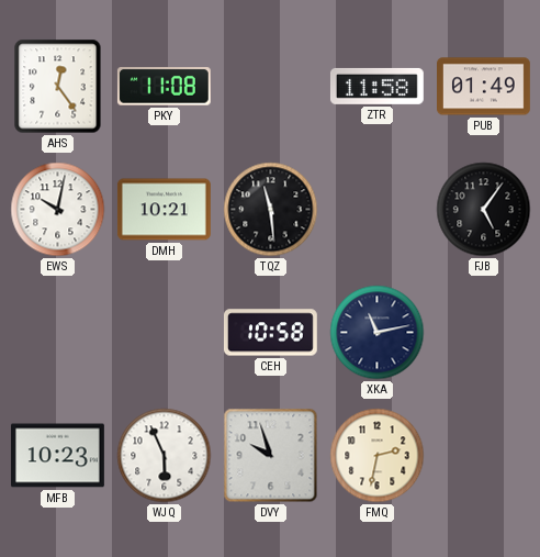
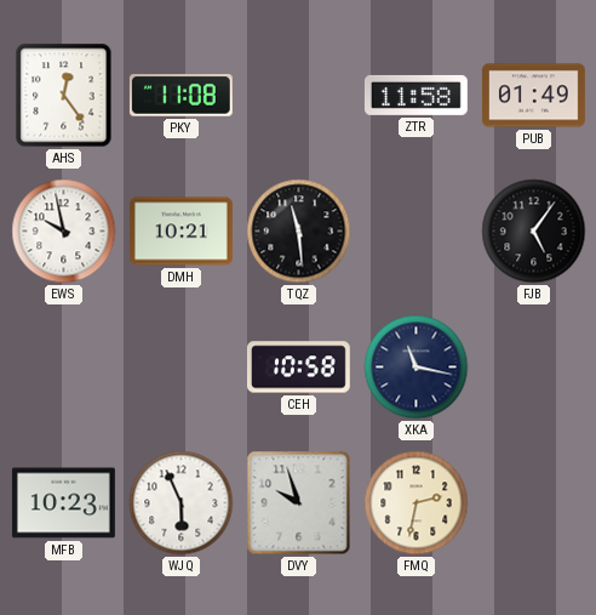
EWS: 10:02 -> 9:58
XKA: 11:13 -> 11:17
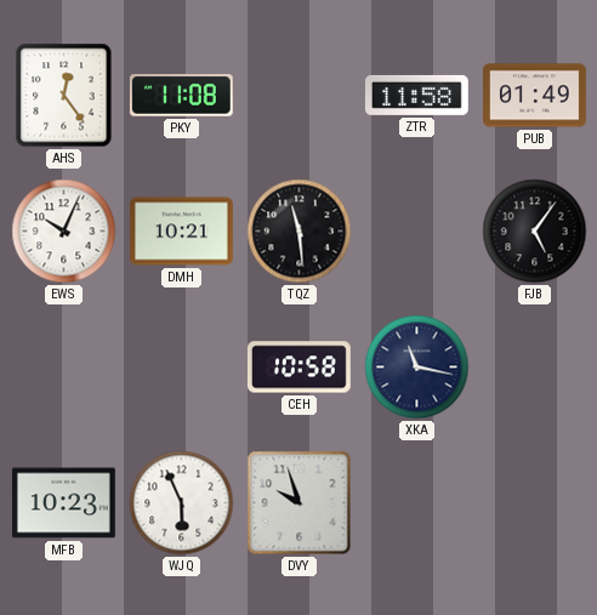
EWS: 9:58 -> 10:04
FMQ: 2:32 -> none
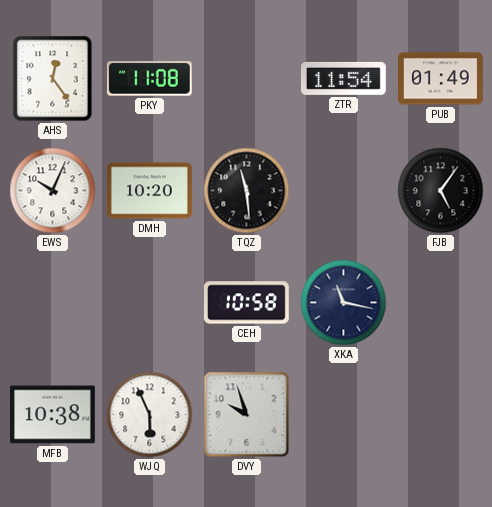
ZTR: 11:58 -> 11:54
DMH: 10:21 -> 10:20
MFB: 10:23 -> 10:38
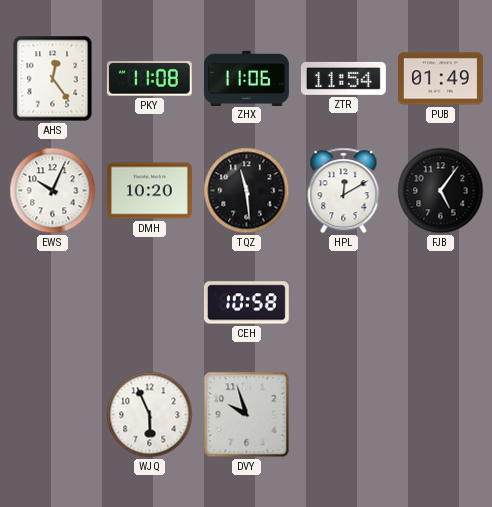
ZHX: none -> 11:06
HPL: none -> 12:10
XKA: 11:17 -> none
MFB: 10:38 -> none
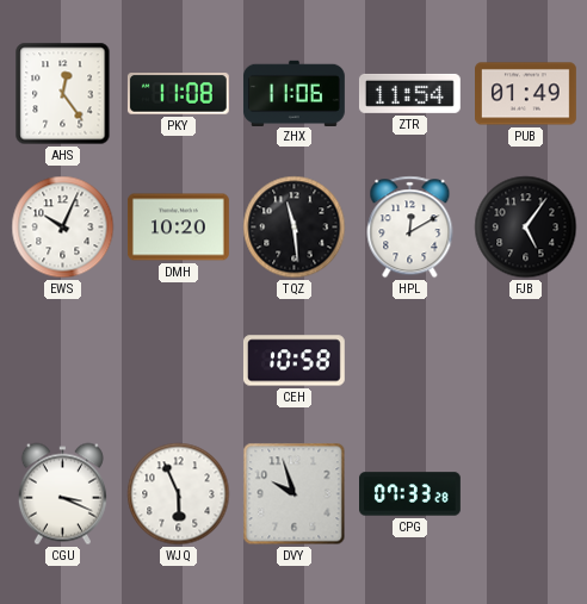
CGU: none -> 3:19
CPG: none -> 07:33
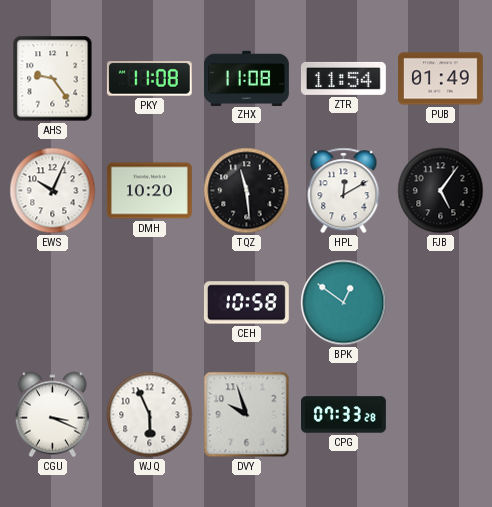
AHS: 12:24 -> 9:24
ZHX: 11:06 -> 11:08
BPK: none -> 12:51
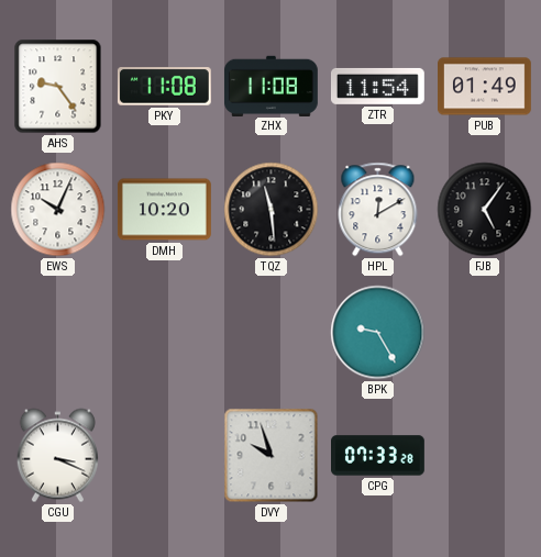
CEH: 10:58 -> none
BPK: 12:51 -> 9:25
WJQ: 5:56 -> none
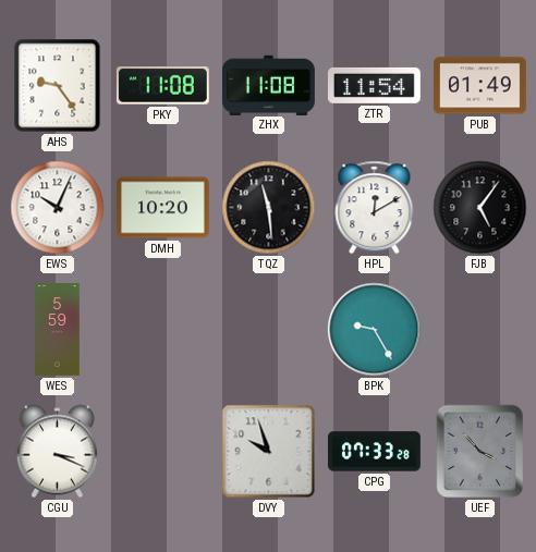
WES: none -> 5:59
UEF: none -> 3:53
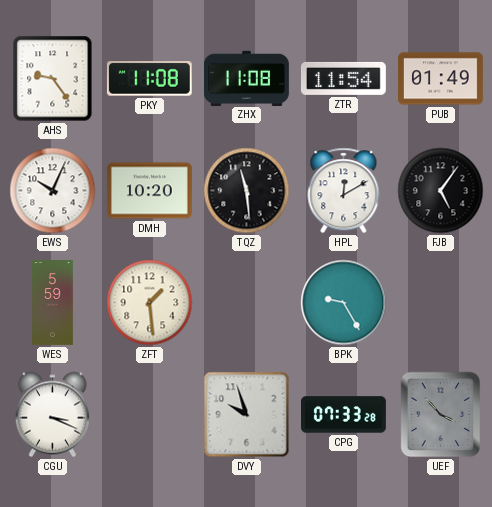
ZFT: none -> 1:29
